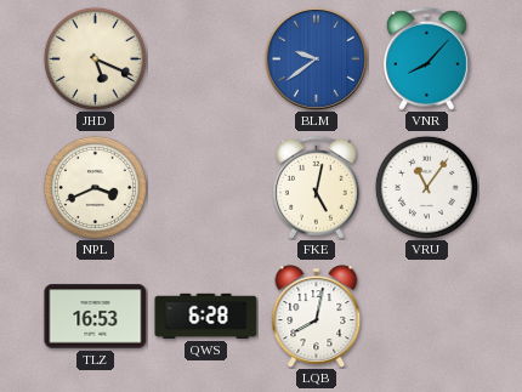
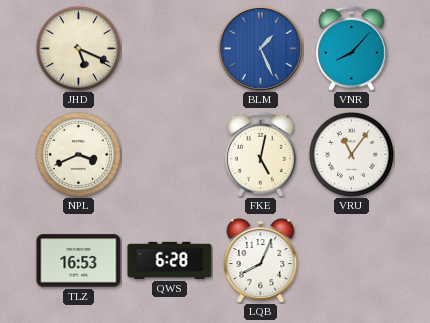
BLM: 9:39 -> 1:26
LQB: 8:02 -> 8:04
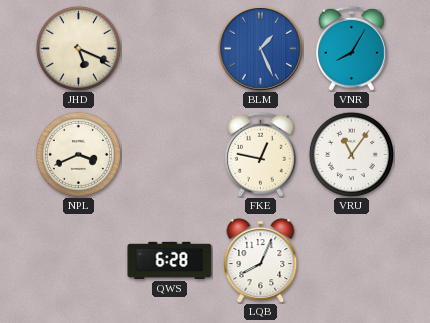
VNR: 8:07 -> 8:05
FKE: 5:02 -> 12:47
TLZ: 16:53 -> none
